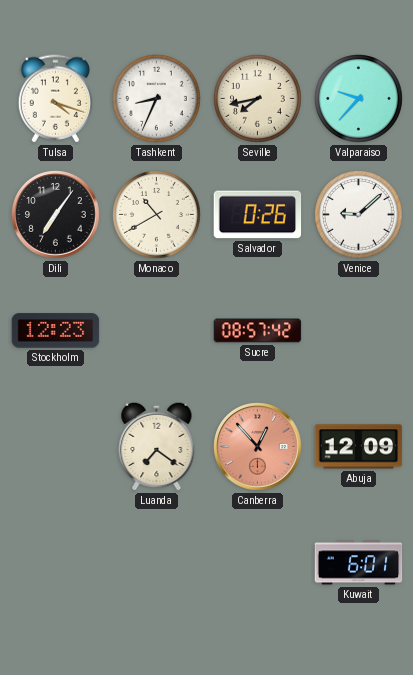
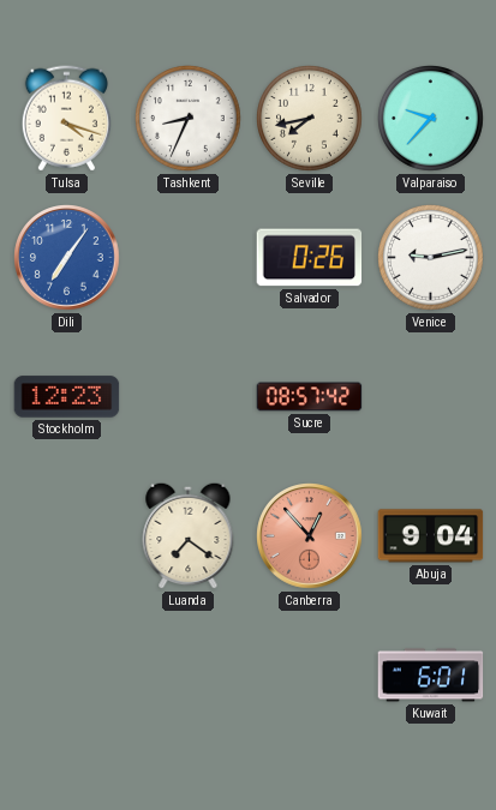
Dili dial: black -> blue
Monaco: 10:40 -> none
Venice: 9:08 -> 9:13
Abuja: 12:09 -> 9:04
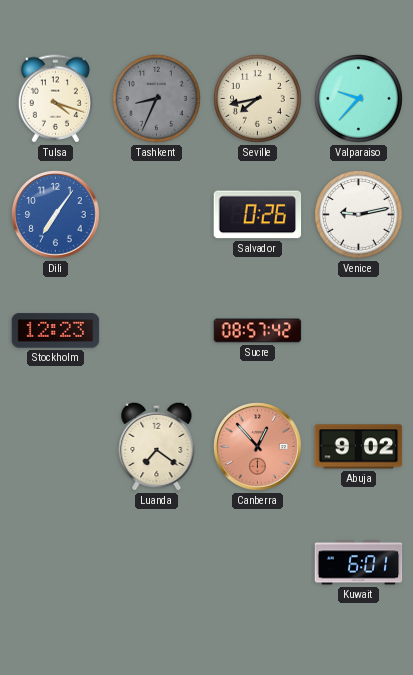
Tashkent dial: white -> grey
Abuja: 9:04 -> 9:02
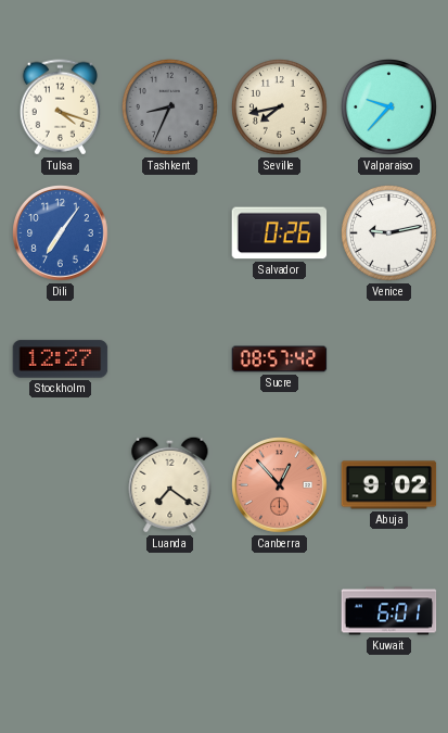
Stockholm: 12:23 -> 12:27
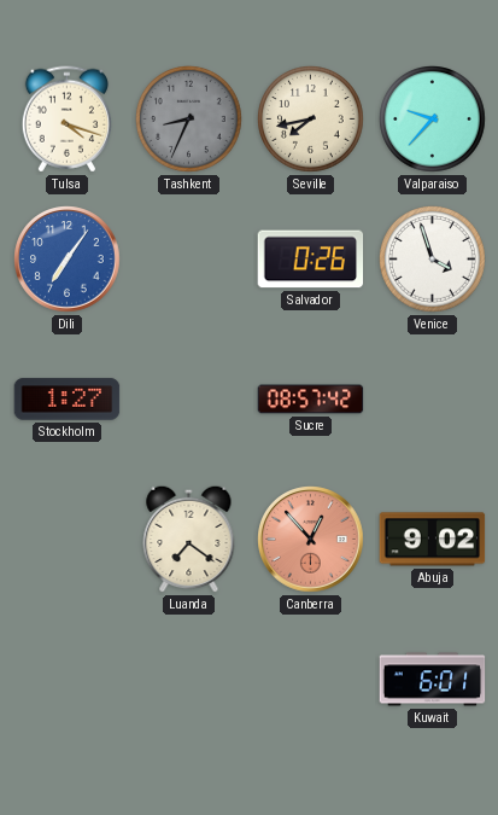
Venice: 9:13 -> 3:57
Stockholm: 12:27 -> 1:27
